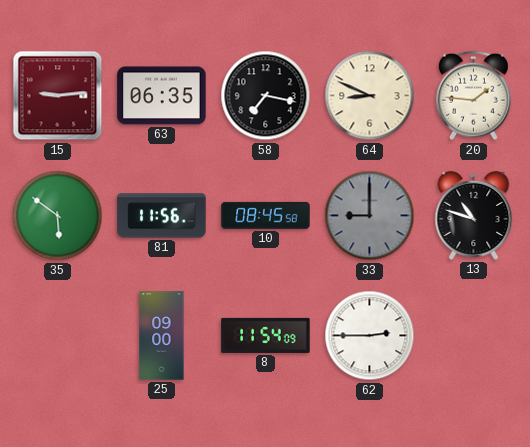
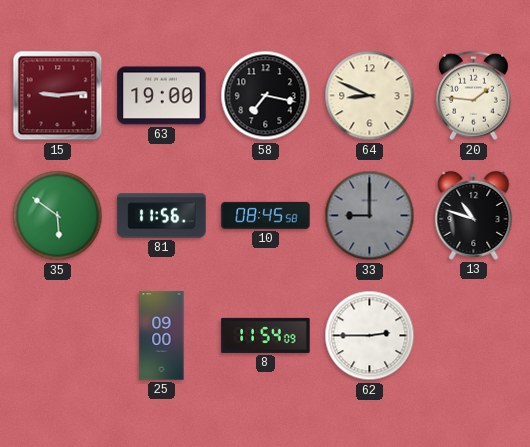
63: 06:35 -> 19:00
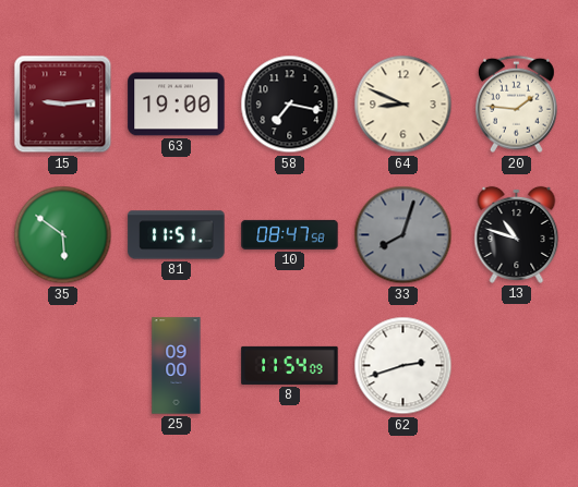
81: 11:56 -> 11:51
10: 08:45 -> 08:47
33: 9:00 -> 8:03
62: 2:45 -> 2:42
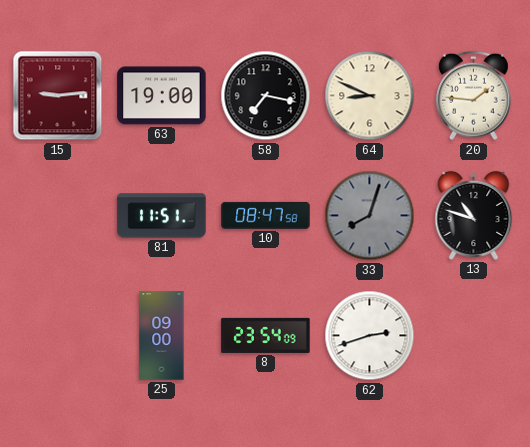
35: 5:51 -> none
8: 11:54 -> 23:54
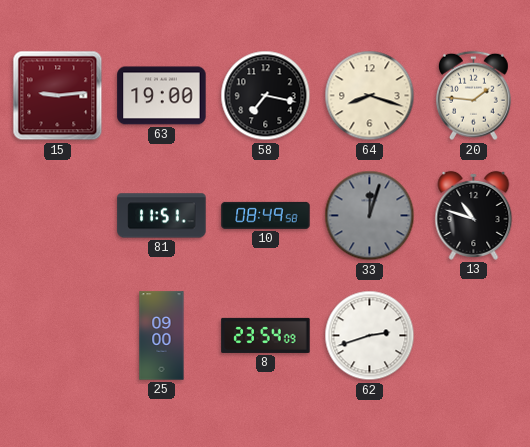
64: 8:49 -> 8:18
10: 08:47 -> 08:49
33: 8:03 -> 12:03
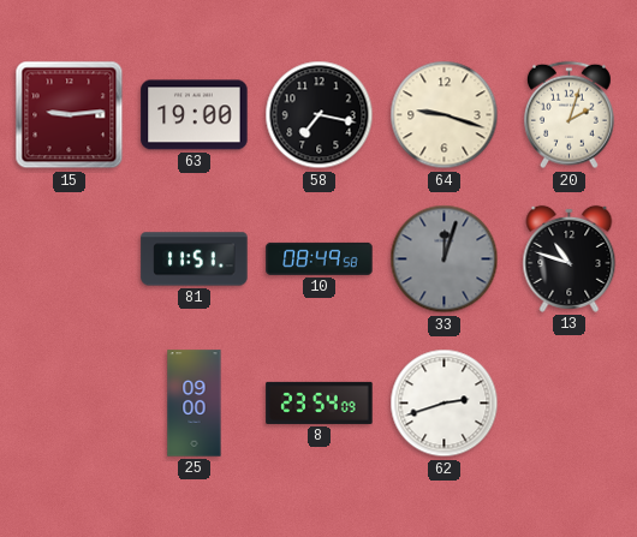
64: 8:18 -> 9:18
20: 1:46 -> 2:03
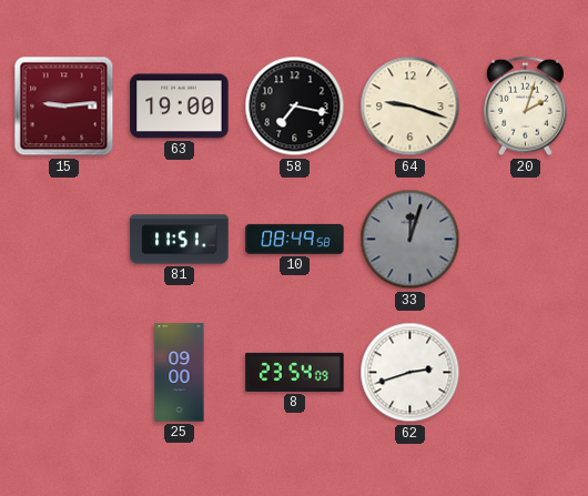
13: 10:48 -> none
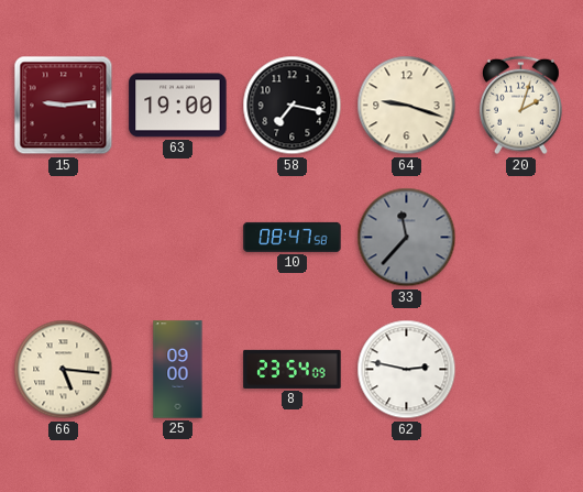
81: 11:51 -> none
10: 08:49 -> 08:47
33: 12:03 -> 11:37
66: none -> 5:16
62: 2:42 -> 2:47
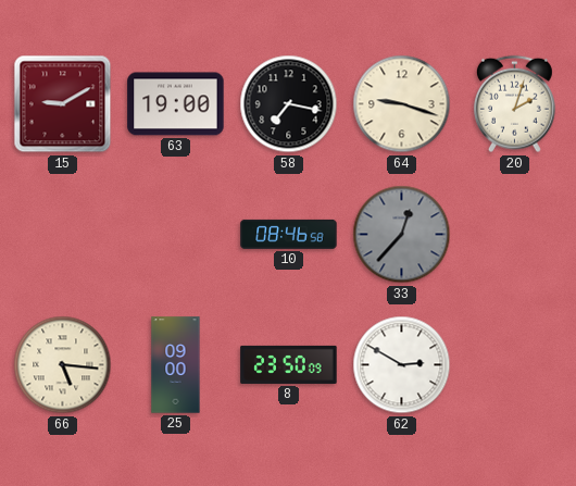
15: 9:14 -> 9:10
10: 08:47 -> 08:46
33: 11:37 -> 12:37
8: 23:54 -> 23:50
62: 2:47 -> 2:50
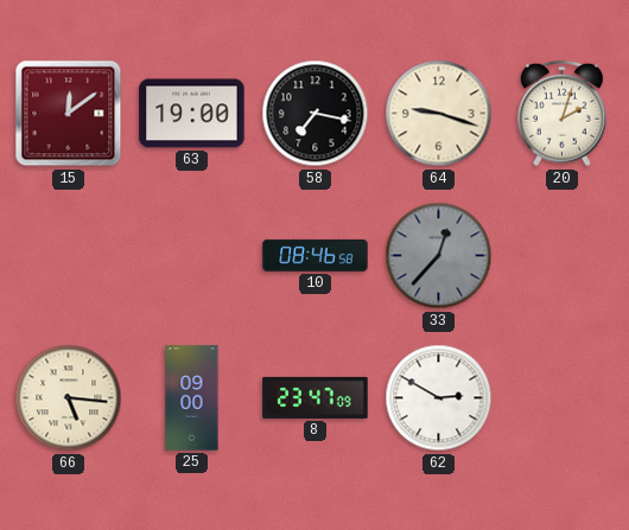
15: 9:10 -> 12:09
8: 23:50 -> 23:47
